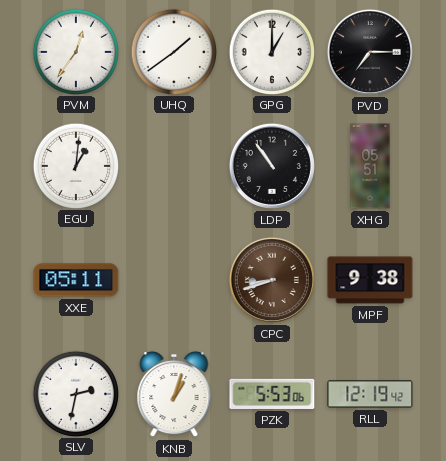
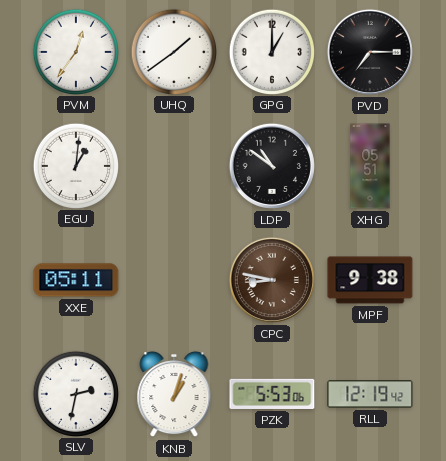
LDP: 10:54 -> 10:51
CPC: 8:42 -> 8:47
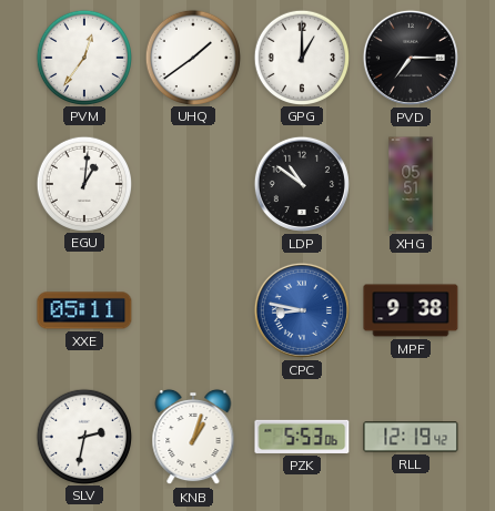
CPC dial: brown -> blue
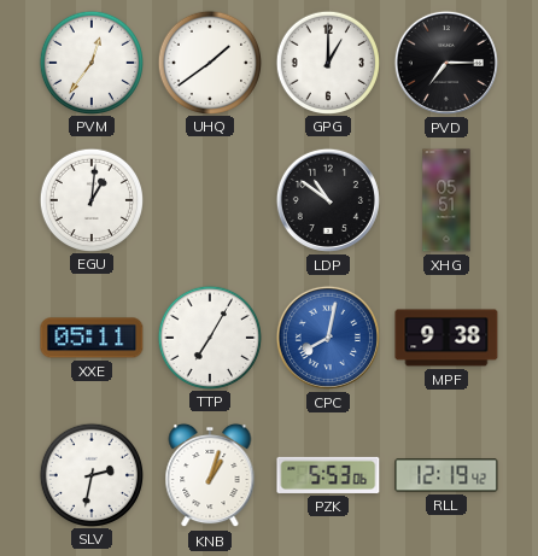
TTP: none -> 7:05
CPC: 8:47 -> 8:02
